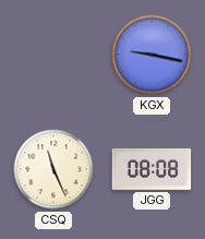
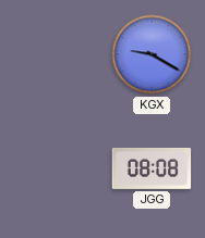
KGX: 9:17 -> 9:20
CSQ: 11:26 -> none
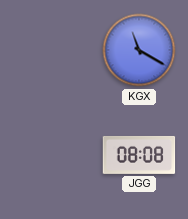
KGX: 9:20 -> 11:20
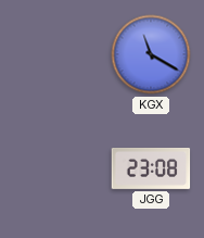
JGG: 08:08 -> 23:08
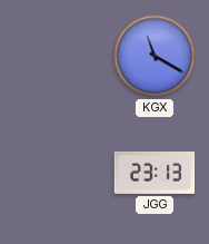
JGG: 23:08 -> 23:13
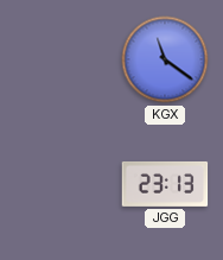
KGX: 11:20 -> 11:21
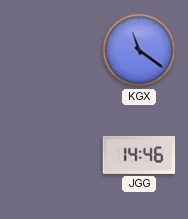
JGG: 23:13 -> 14:46
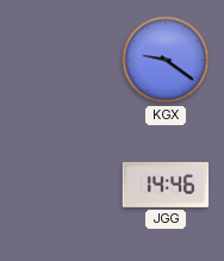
KGX: 11:21 -> 9:21
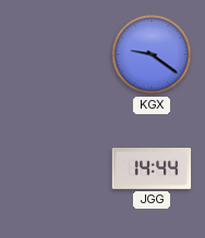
JGG: 14:46 -> 14:44
